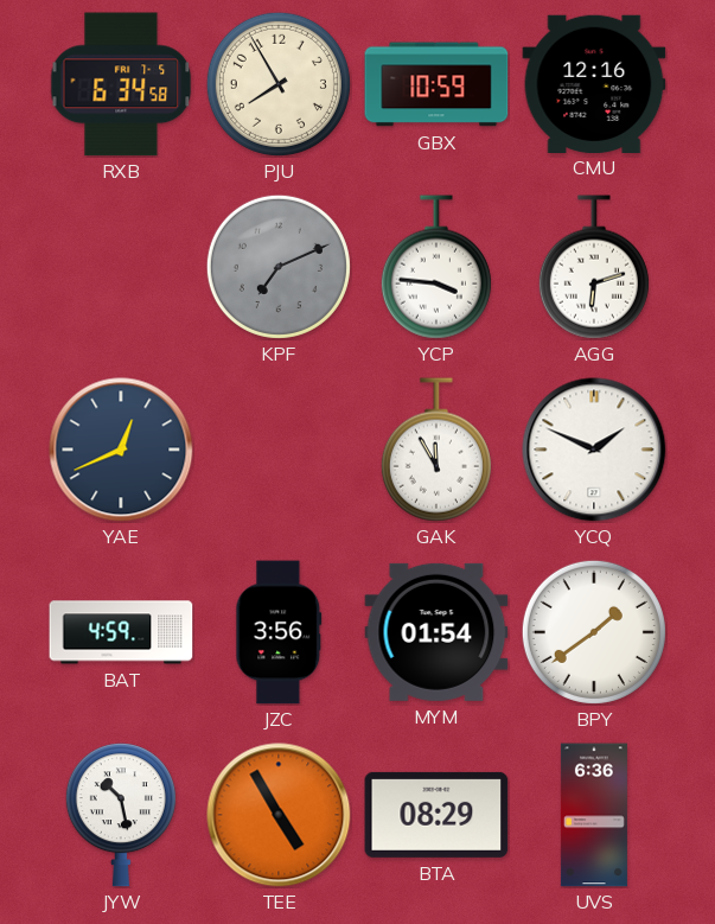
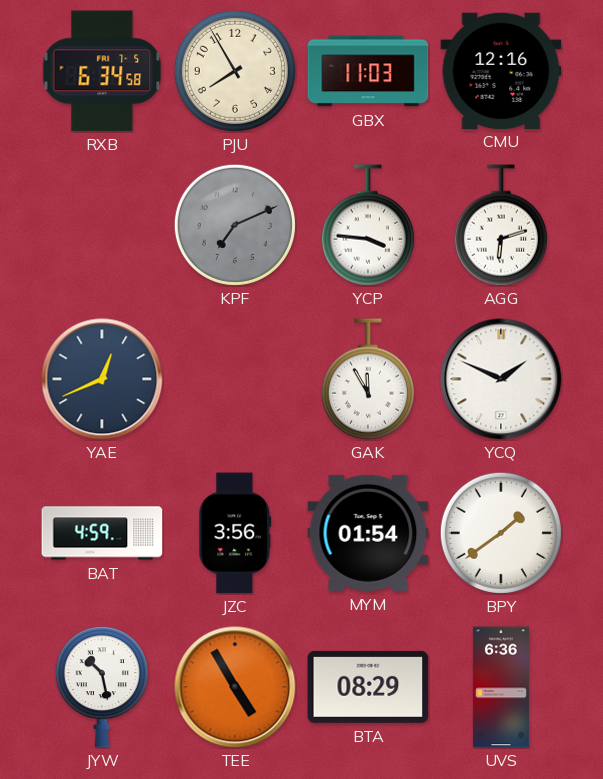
GBX: 10:59 -> 11:03
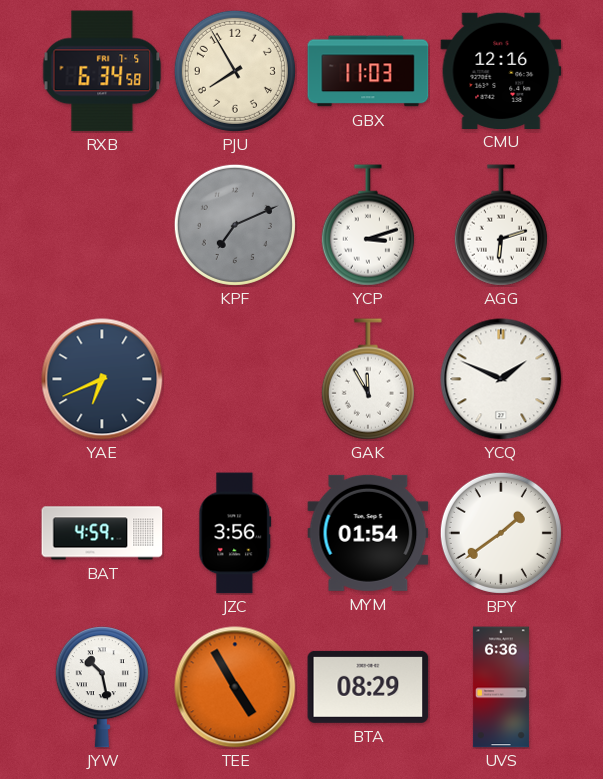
YCP: 3:46 -> 3:12
YAE: 12:41 -> 6:41
